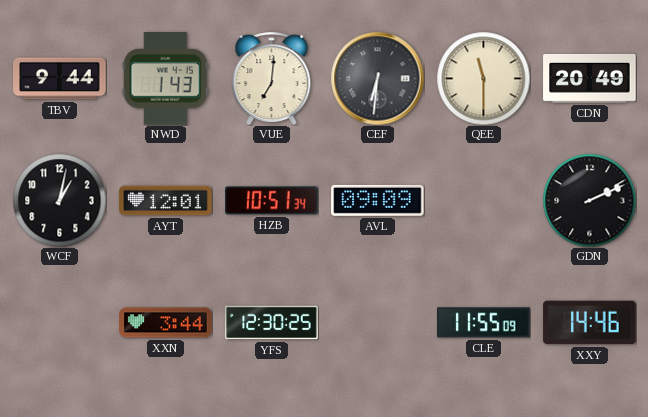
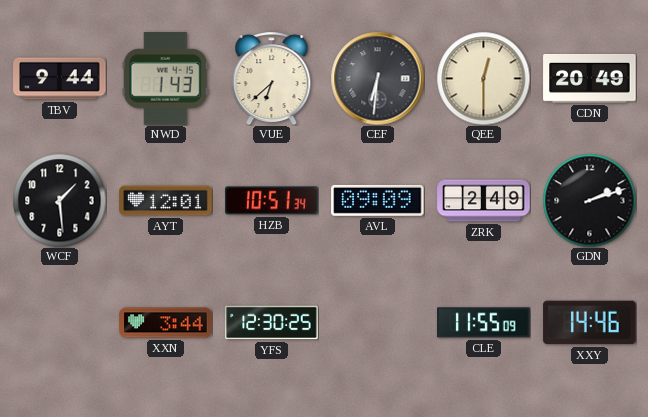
VUE: 7:01 -> 6:38
QEE: 11:30 -> 12:30
WCF: 1:02 -> 1:29
ZRK: none -> 2:49
GDN: 2:11 -> 2:12
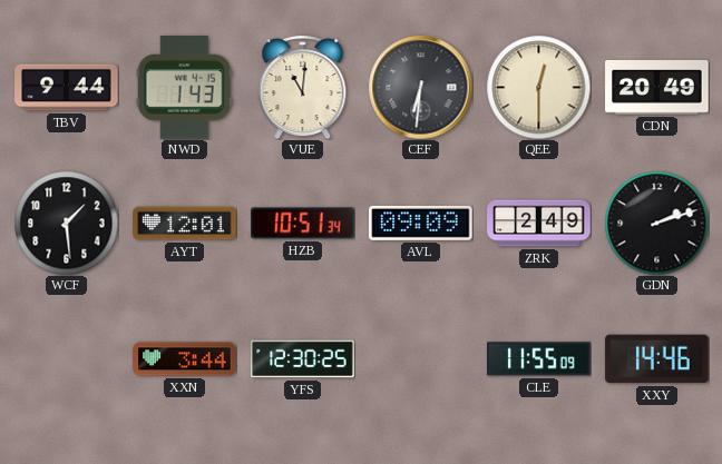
VUE: 6:38 -> 11:01
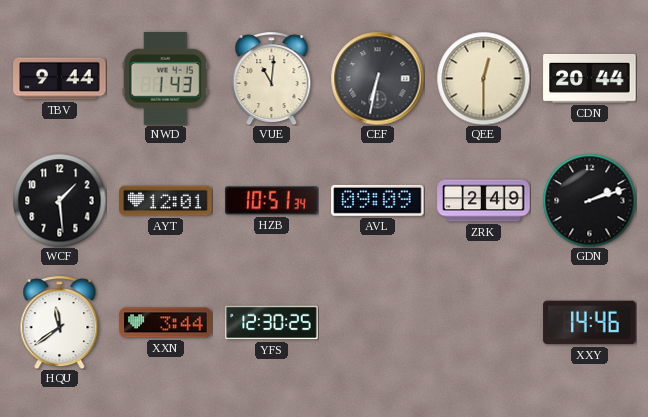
CEF: 6:31 -> 6:32
CDN: 20:49 -> 20:44
HQU: none -> 11:39
CLE: 11:55 -> none
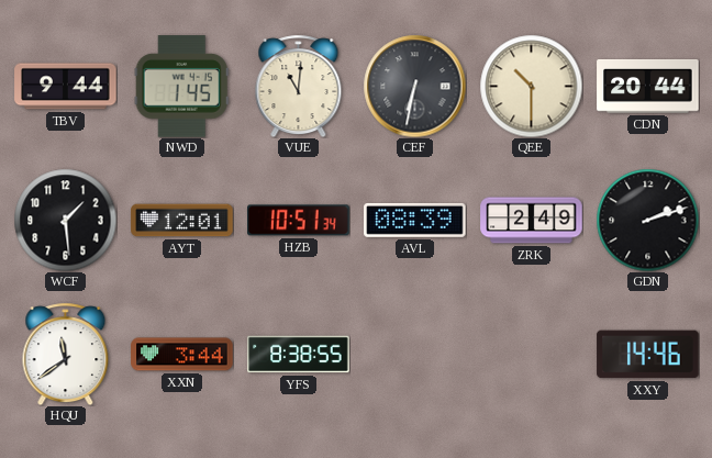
NWD: 1:43 -> 1:45
QEE: 12:30 -> 10:30
AVL: 09:09 -> 08:39
YFS: 12:30 -> 8:38
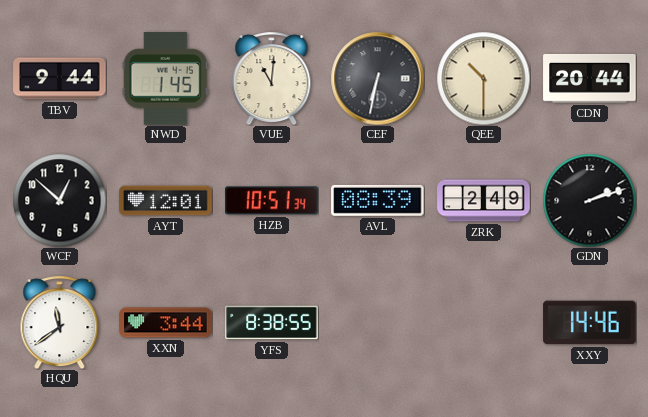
WCF: 1:29 -> 12:52
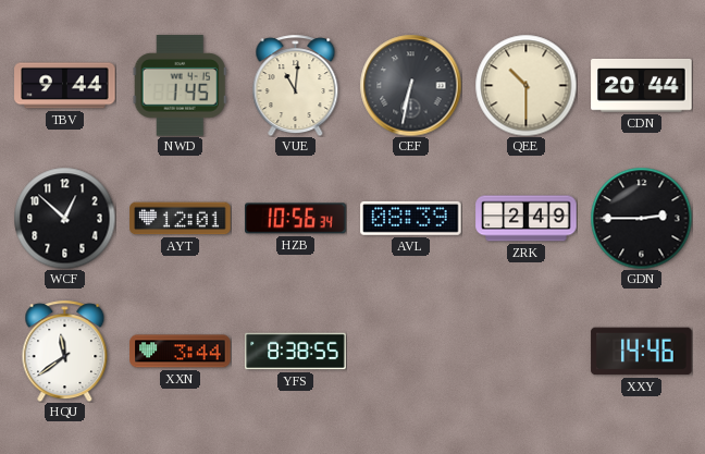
HZB: 10:51 -> 10:56
GDN: 2:12 -> 2:45
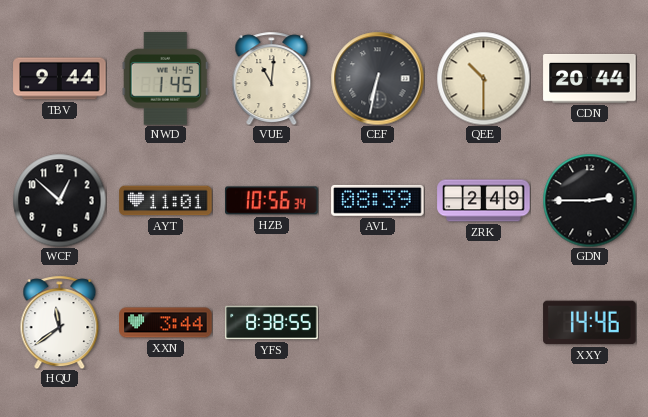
AYT: 12:01 -> 11:01
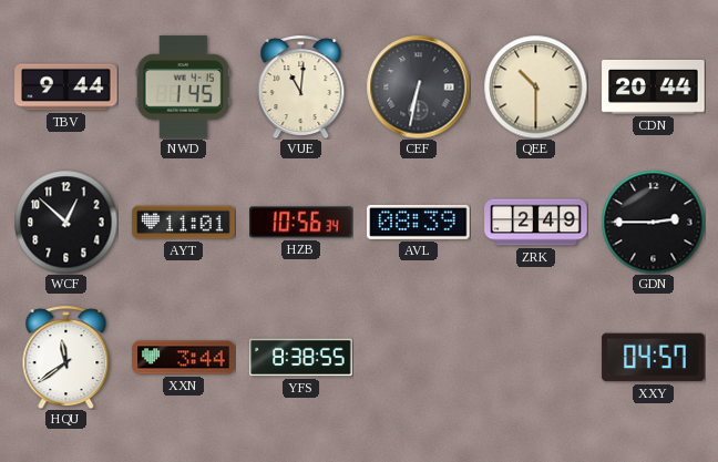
XXY: 14:46 -> 04:57
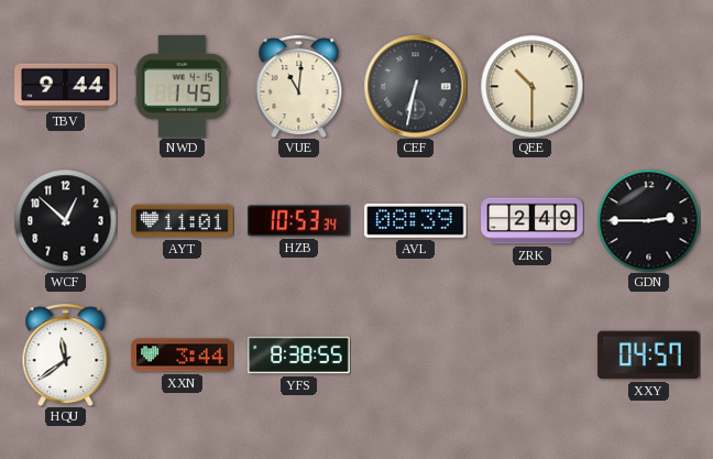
CDN: 20:44 -> none
HZB: 10:56 -> 10:53
